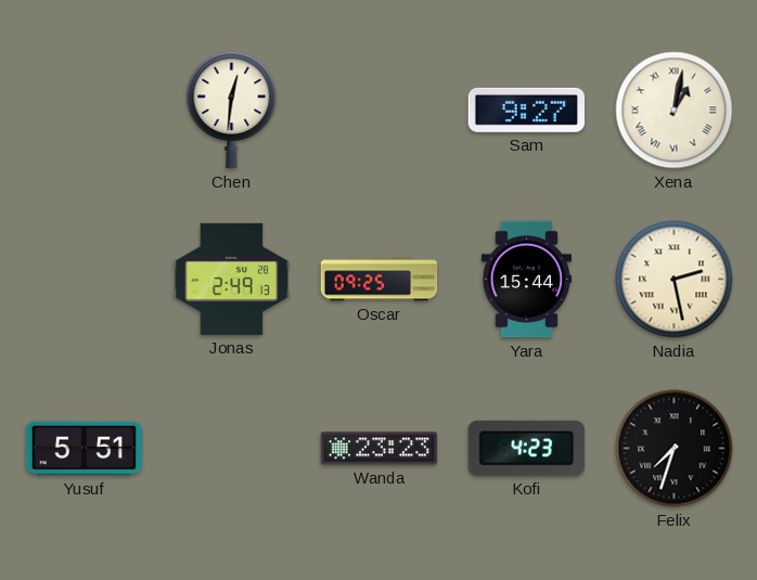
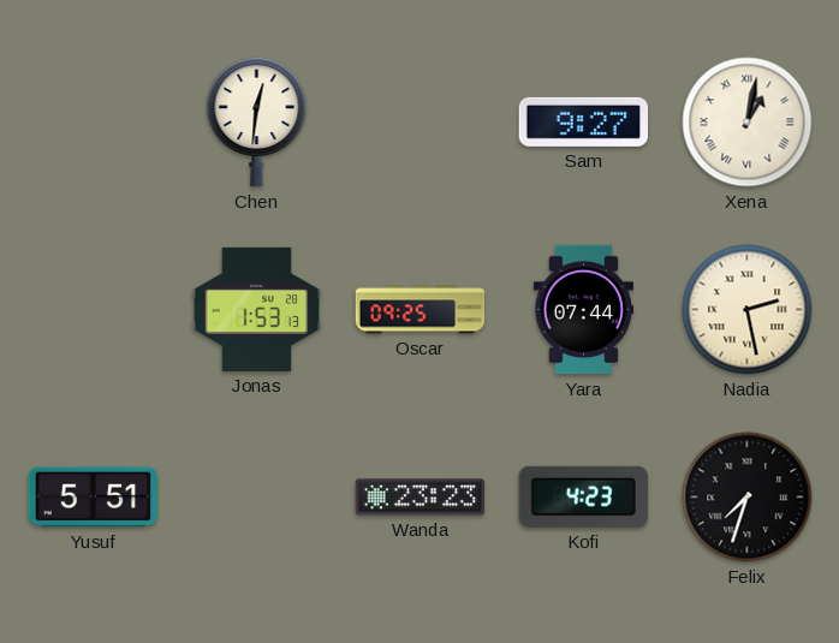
Jonas: 2:49 -> 1:53
Yara: 15:44 -> 07:44
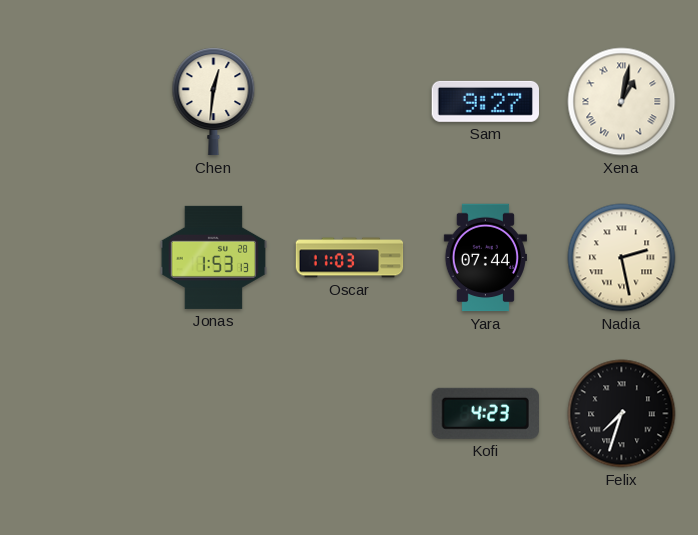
Oscar: 09:25 -> 11:03
Yusuf: 5:51 -> none
Wanda: 23:23 -> none
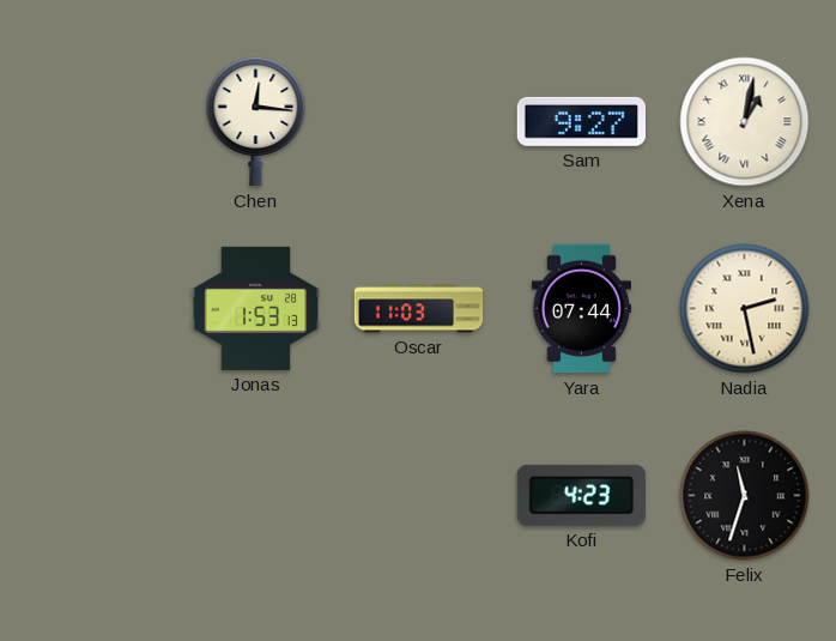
Chen: 12:31 -> 12:16
Felix: 7:33 -> 11:33
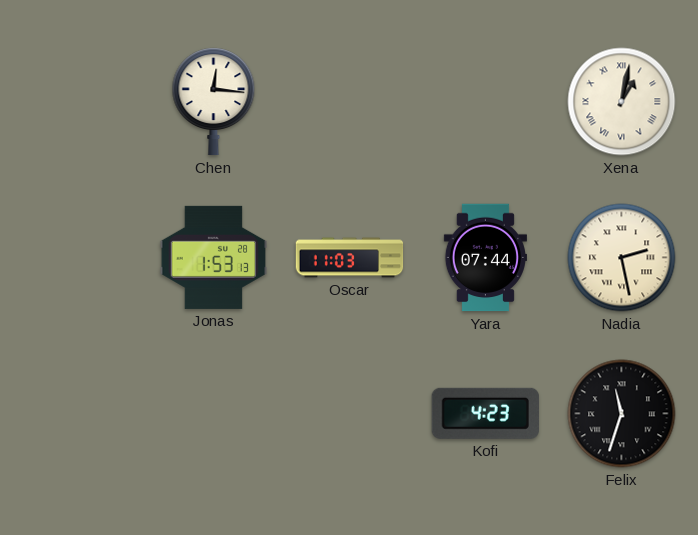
Sam: 9:27 -> none
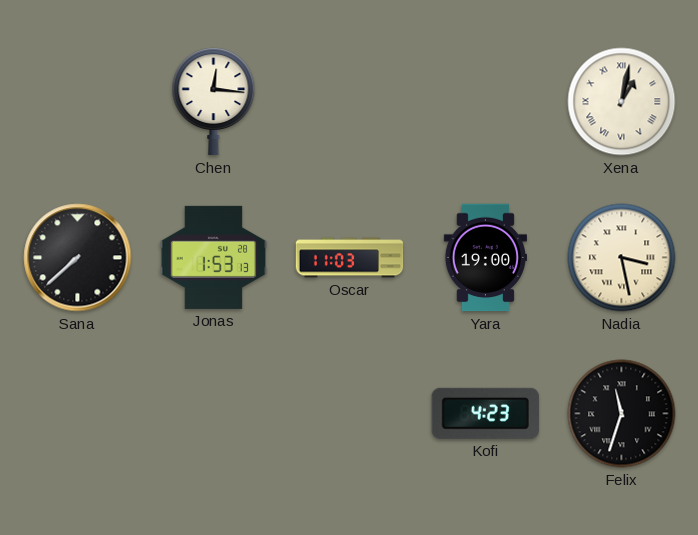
Sana: none -> 7:38
Yara: 07:44 -> 19:00
Nadia: 2:28 -> 3:28
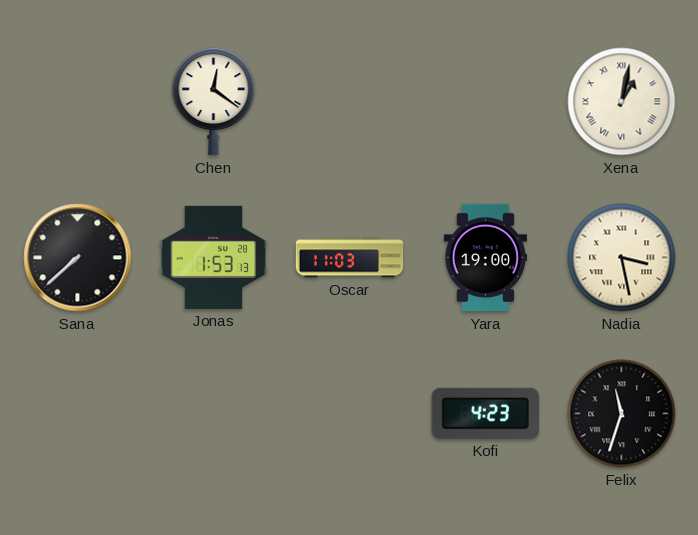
Chen: 12:16 -> 12:21
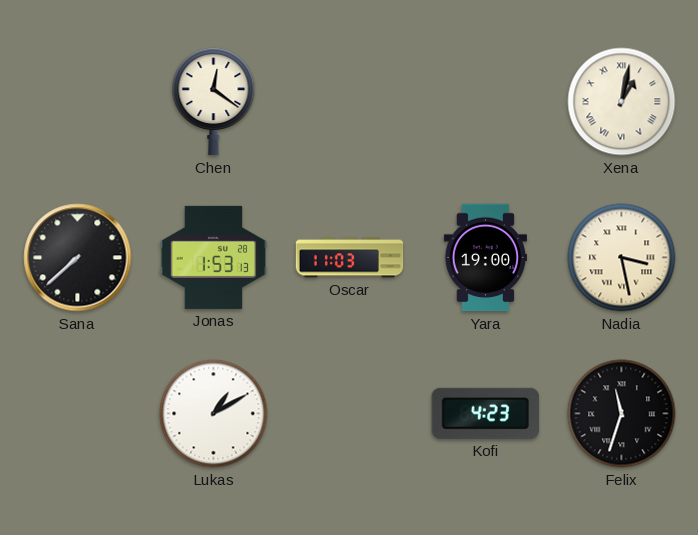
Lukas: none -> 1:10
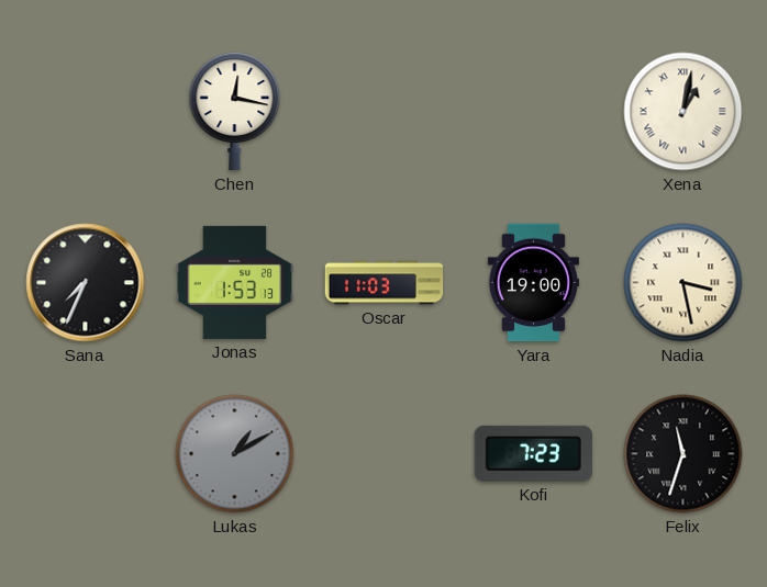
Chen: 12:21 -> 12:17
Sana: 7:38 -> 7:34
Lukas dial: white -> grey
Kofi: 4:23 -> 7:23
